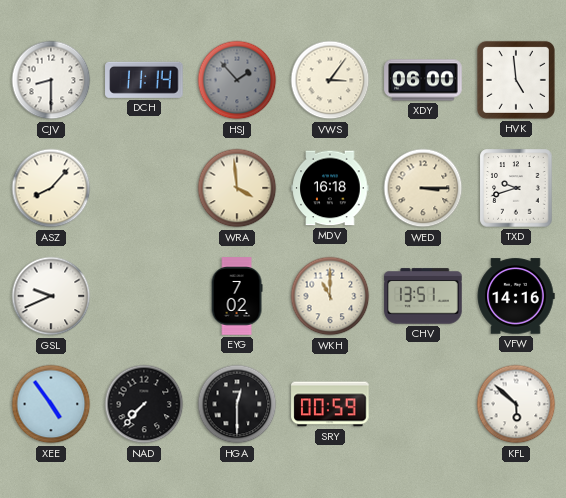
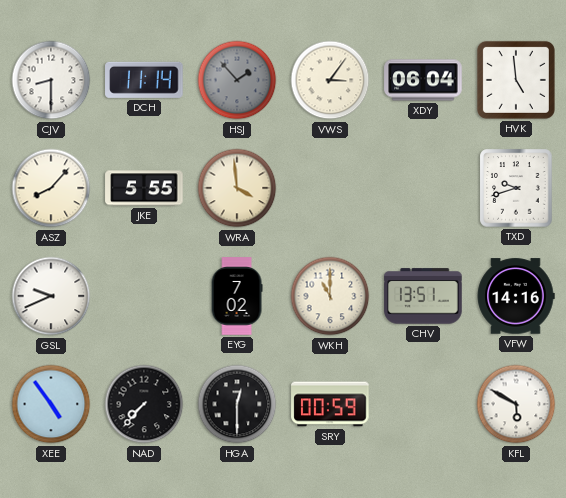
XDY: 06:00 -> 06:04
JKE: none -> 5:55
MDV: 16:18 -> none
WED: 3:15 -> none
KFL: 5:52 -> 5:50
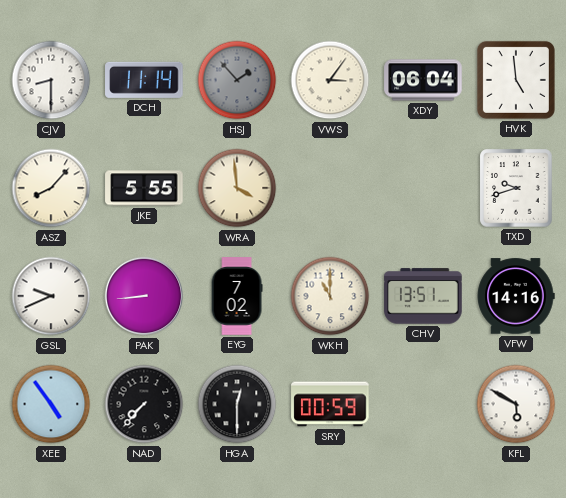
PAK: none -> 8:44
